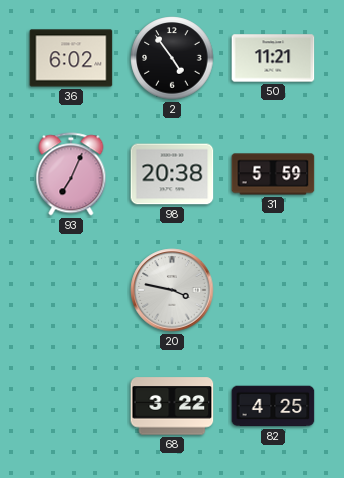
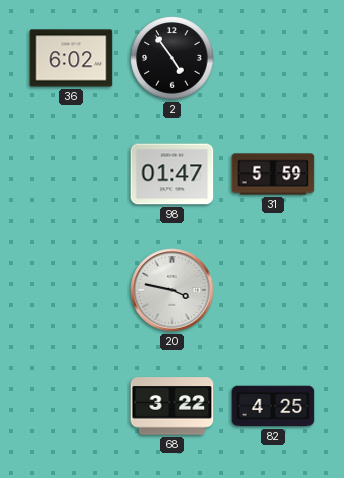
50: 11:21 -> none
93: 7:04 -> none
98: 20:38 -> 01:47
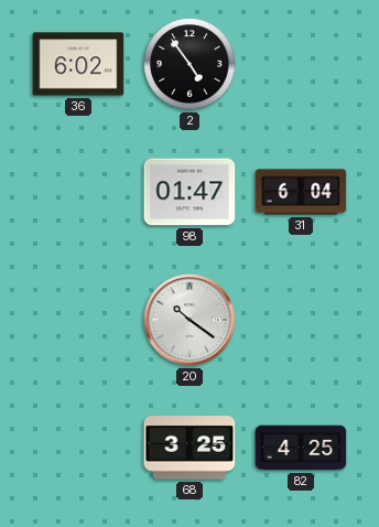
31: 5:59 -> 6:04
20: 3:47 -> 10:21
68: 3:22 -> 3:25
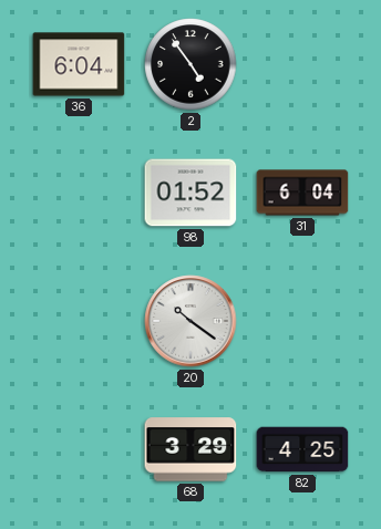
36: 6:02 -> 6:04
98: 01:47 -> 01:52
68: 3:25 -> 3:29
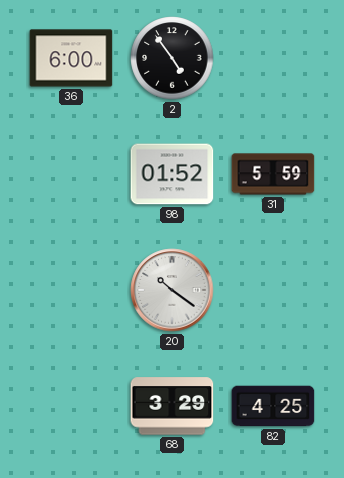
36: 6:04 -> 6:00
31: 6:04 -> 5:59
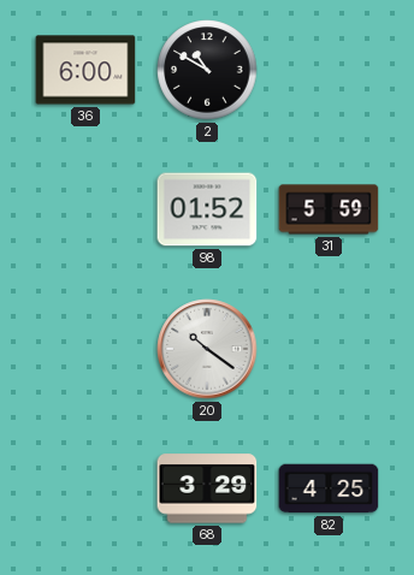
2: 4:54 -> 10:50
